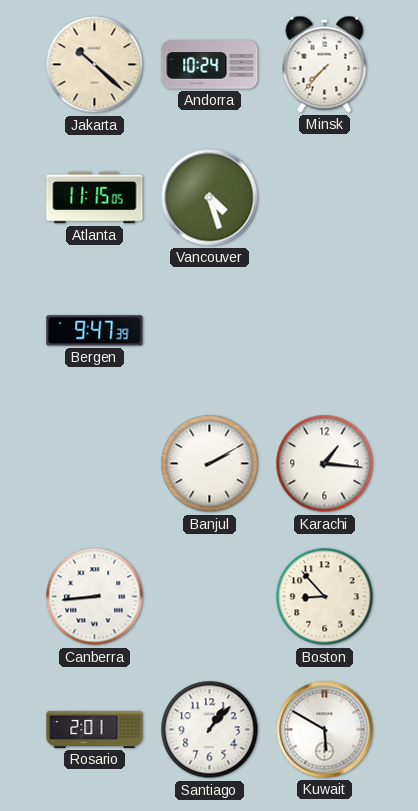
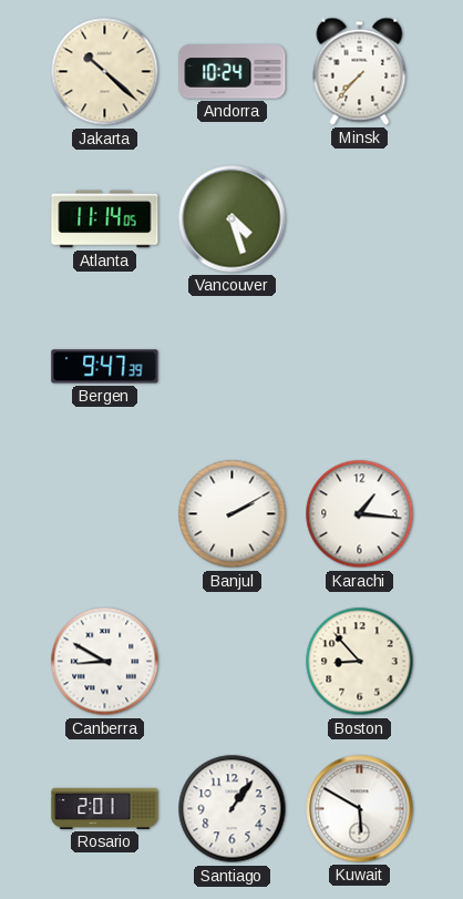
Atlanta: 11:15 -> 11:14
Canberra: 8:44 -> 8:50
Santiago: 1:07 -> 1:06
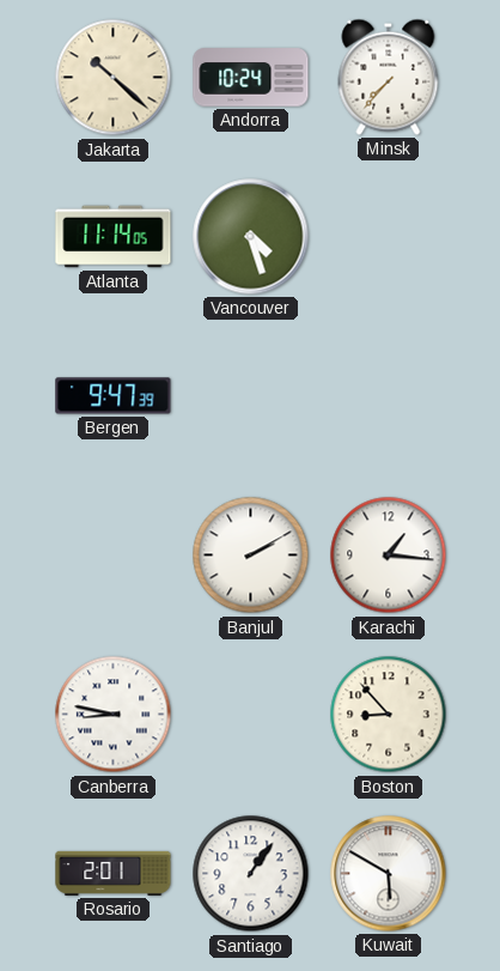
Canberra: 8:50 -> 8:47
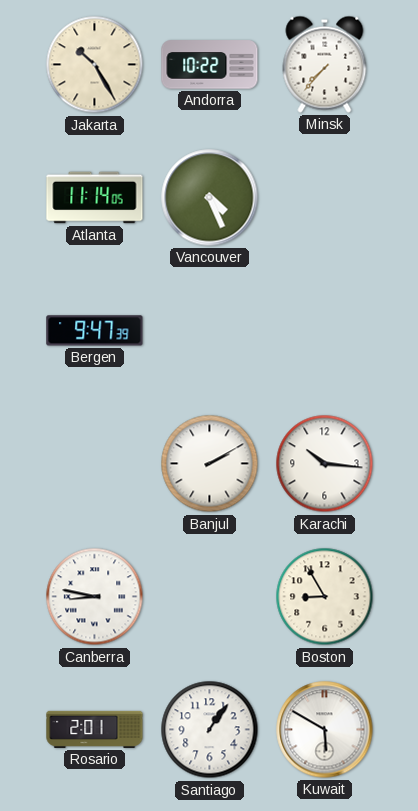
Jakarta: 10:22 -> 10:25
Andorra: 10:24 -> 10:22
Vancouver: 4:27 -> 4:26
Karachi: 1:16 -> 10:16
Boston: 8:53 -> 8:55
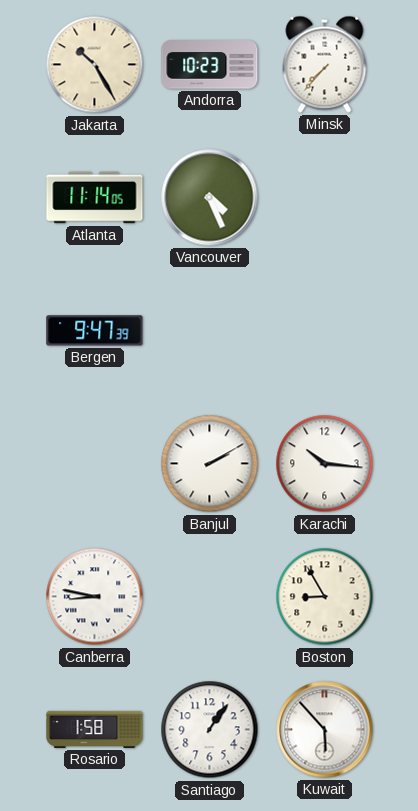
Andorra: 10:22 -> 10:23
Rosario: 2:01 -> 1:58
Kuwait: 5:50 -> 5:53
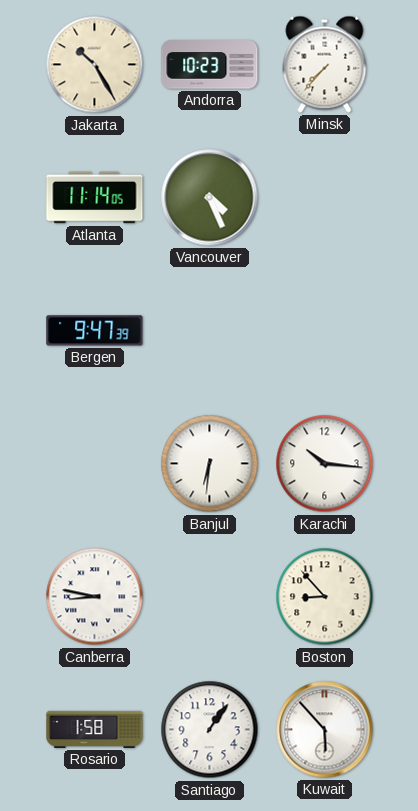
Banjul: 2:10 -> 6:31
Boston: 8:55 -> 8:53
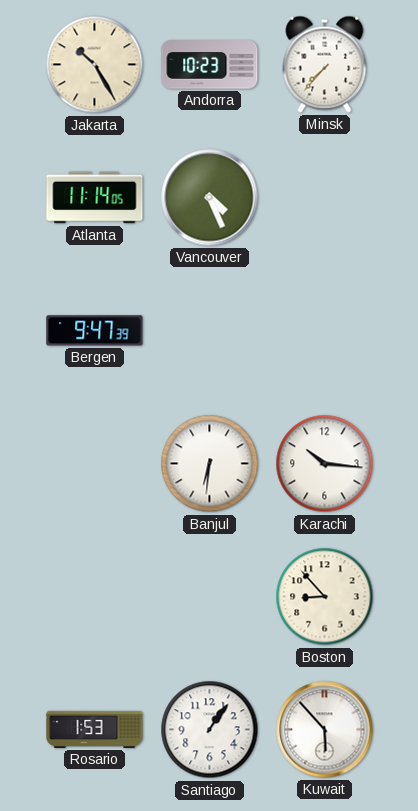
Canberra: 8:47 -> none
Rosario: 1:58 -> 1:53
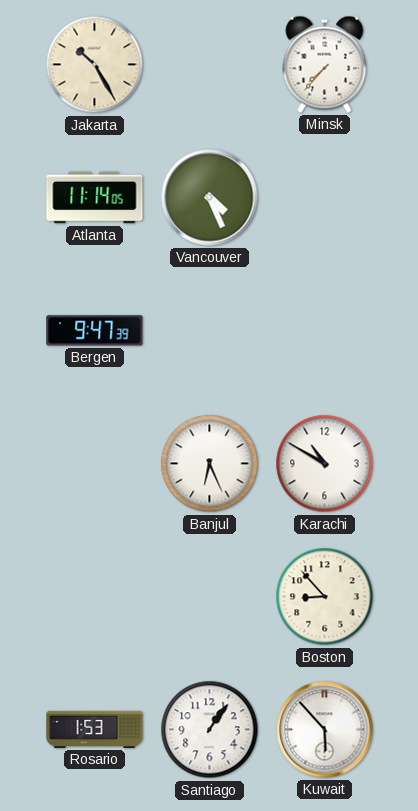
Andorra: 10:23 -> none
Banjul: 6:31 -> 6:26
Karachi: 10:16 -> 10:50
